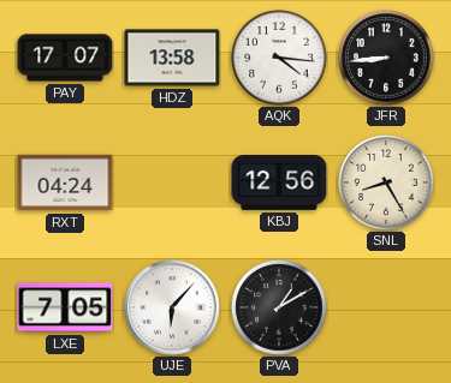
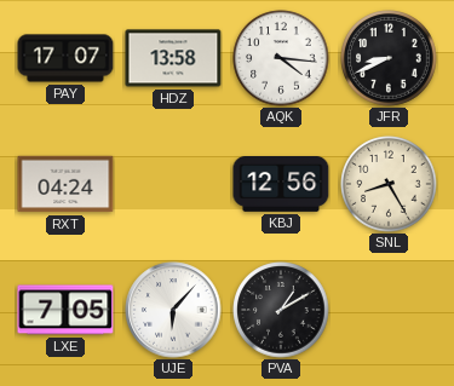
JFR: 8:44 -> 8:41
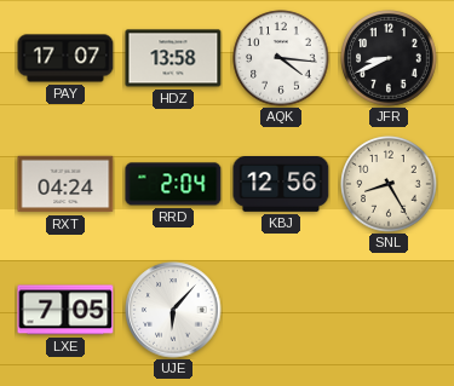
RRD: none -> 2:04
PVA: 1:10 -> none
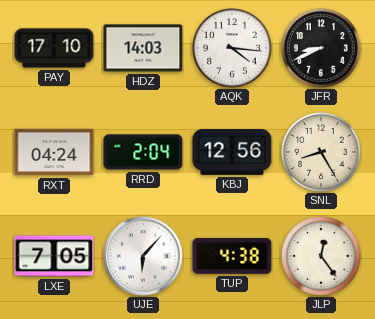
PAY: 17:07 -> 17:10
HDZ: 13:58 -> 14:03
TUP: none -> 4:38
JLP: none -> 12:24
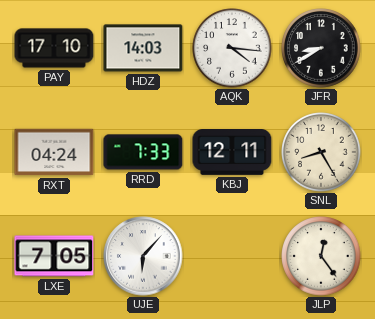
JFR: 8:41 -> 8:40
RRD: 2:04 -> 7:33
KBJ: 12:56 -> 12:11
TUP: 4:38 -> none
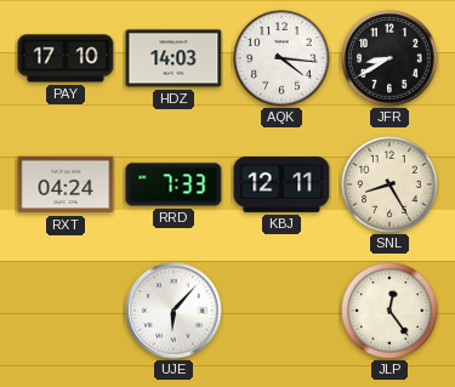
LXE: 7:05 -> none
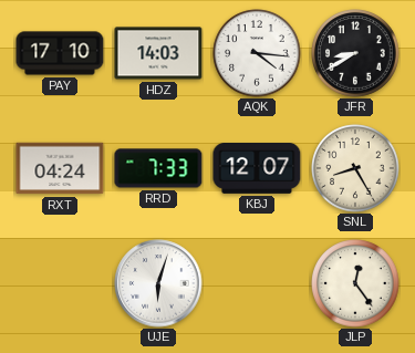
KBJ: 12:11 -> 12:07
UJE: 6:07 -> 6:03
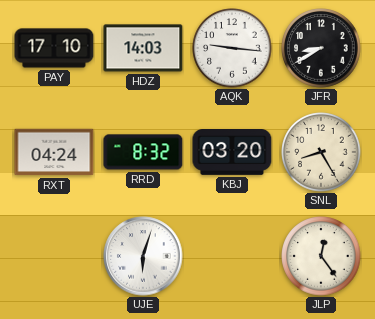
AQK: 4:16 -> 9:16
RRD: 7:33 -> 8:32
KBJ: 12:07 -> 03:20
